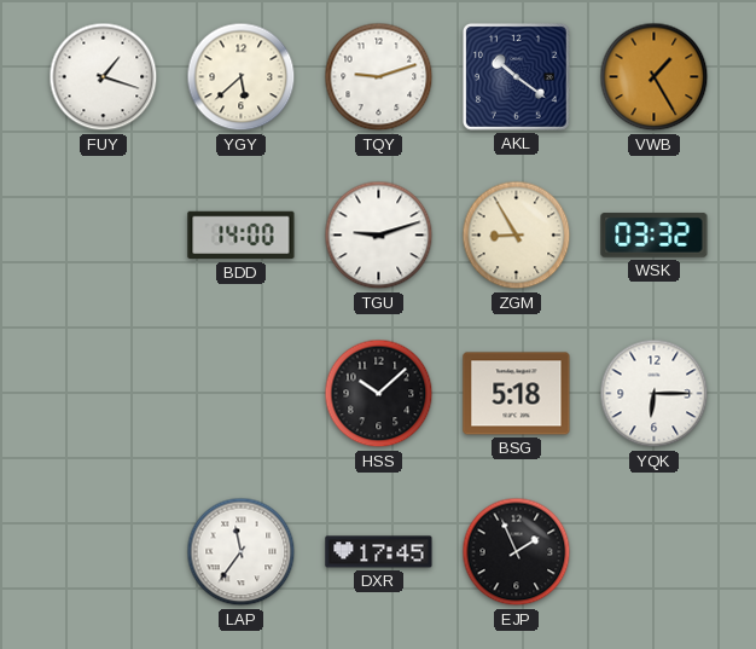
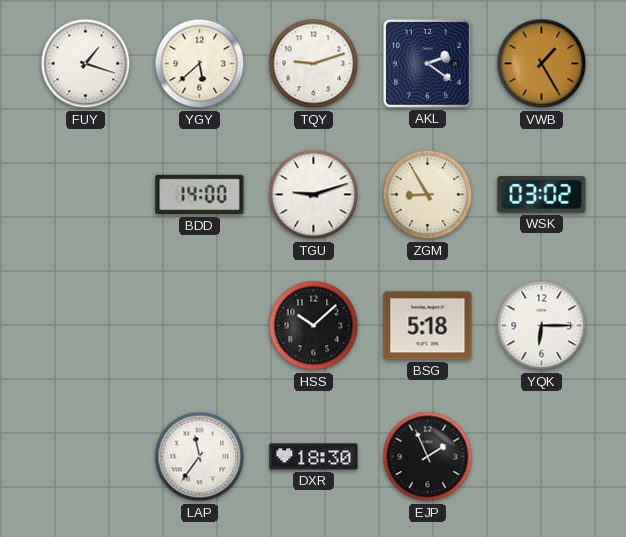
AKL: 10:21 -> 2:21
WSK: 03:32 -> 03:02
DXR: 17:45 -> 18:30
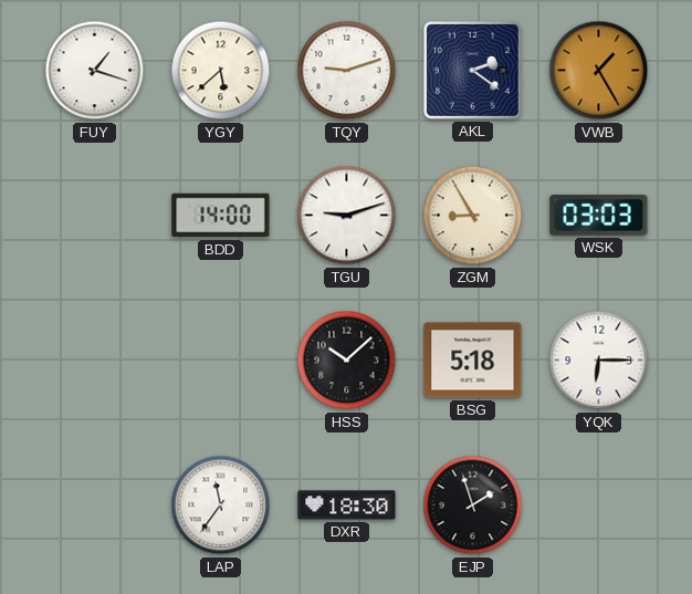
WSK: 03:02 -> 03:03
EJP: 1:56 -> 1:57
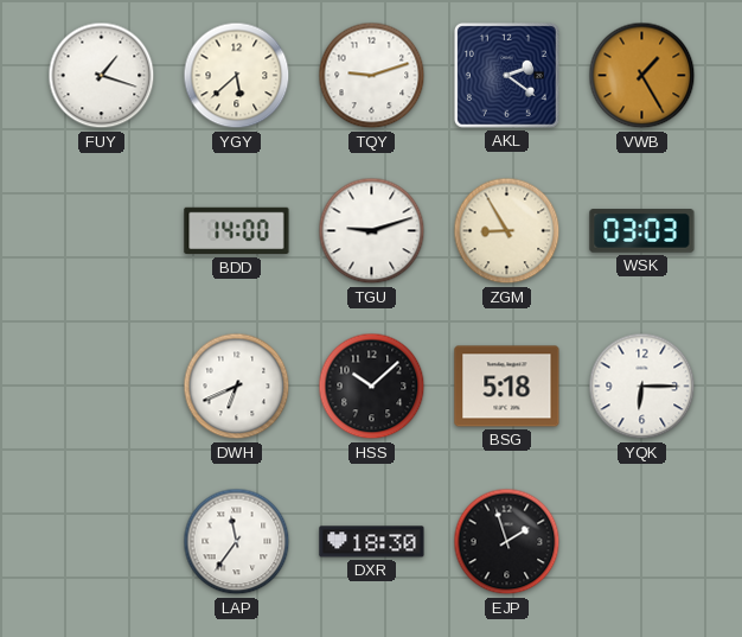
DWH: none -> 6:41
